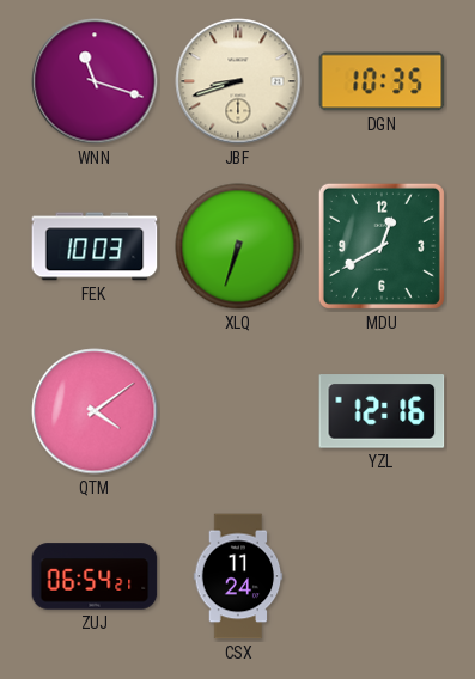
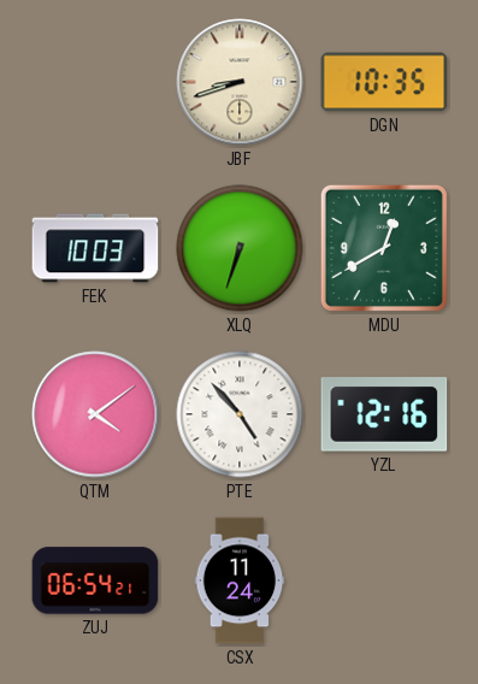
WNN: 11:18 -> none
PTE: none -> 4:53
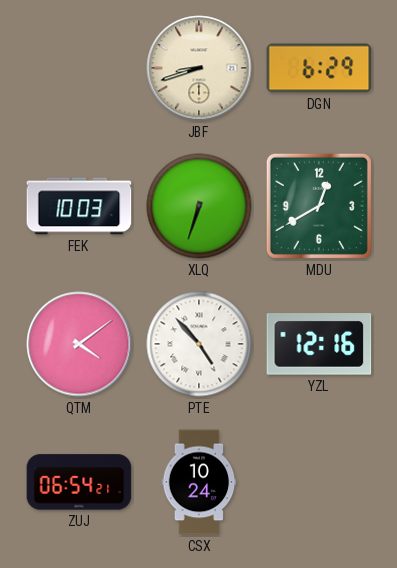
DGN: 10:35 -> 6:29
CSX: 11:24 -> 10:24
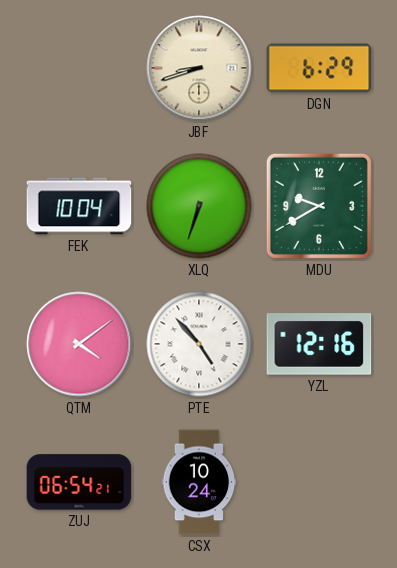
FEK: 10:03 -> 10:04
MDU: 12:40 -> 9:40
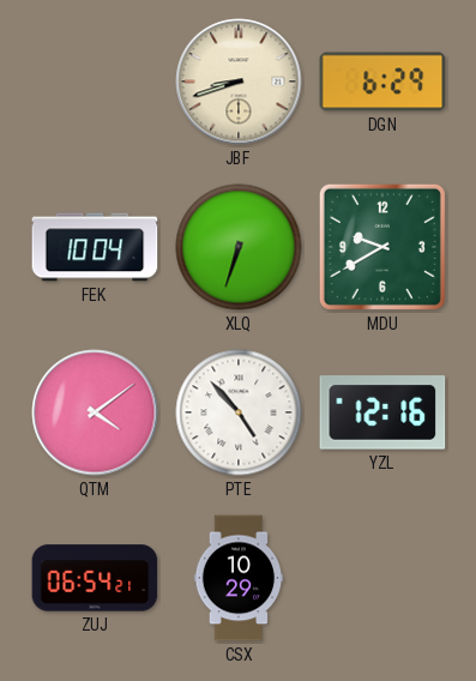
CSX: 10:24 -> 10:29
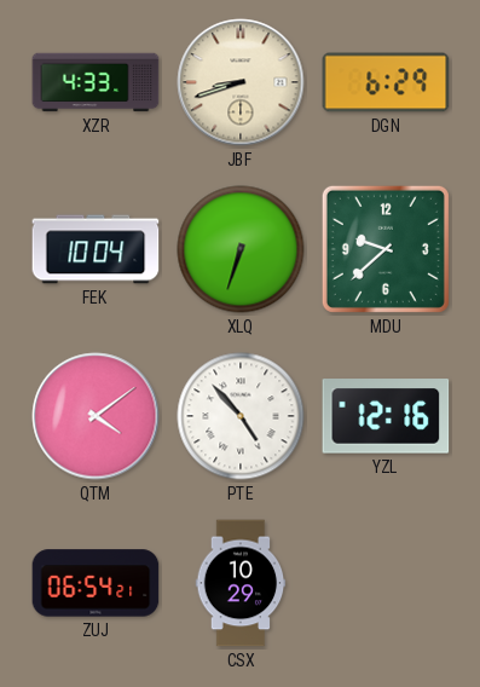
XZR: none -> 4:33
MDU: 9:40 -> 9:38
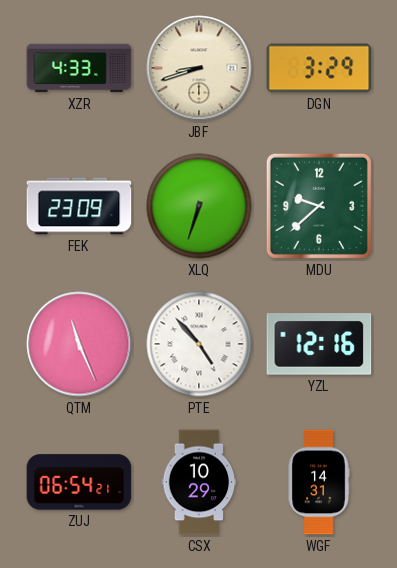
DGN: 6:29 -> 3:29
FEK: 10:04 -> 23:09
QTM: 4:09 -> 11:26
WGF: none -> 14:31
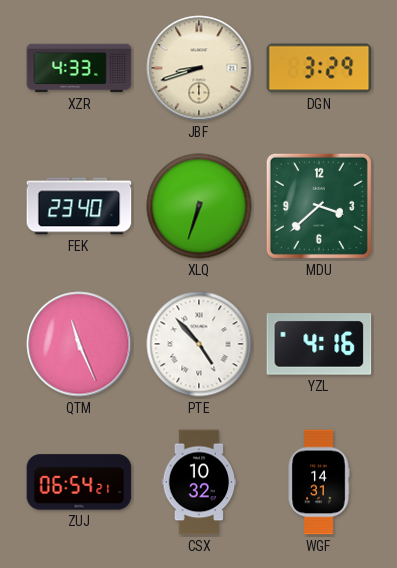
FEK: 23:09 -> 23:40
MDU: 9:38 -> 3:38
YZL: 12:16 -> 4:16
CSX: 10:29 -> 10:32
